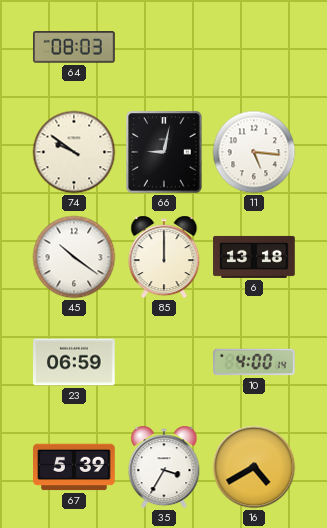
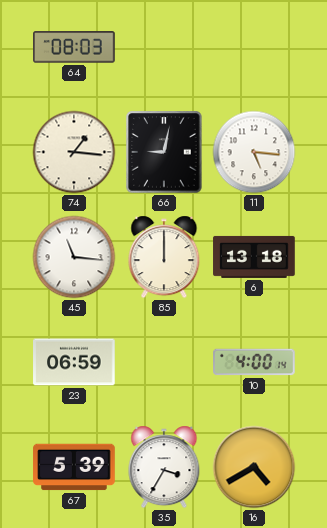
74: 9:51 -> 1:16
45: 10:21 -> 11:16
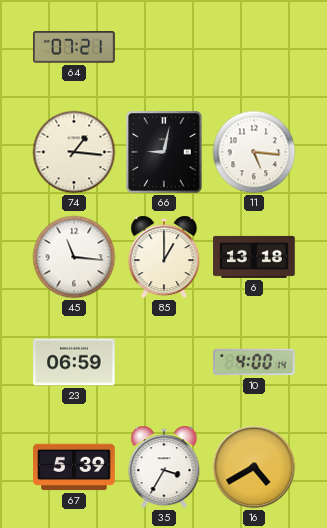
64: 08:03 -> 07:21
85: 12:00 -> 1:00
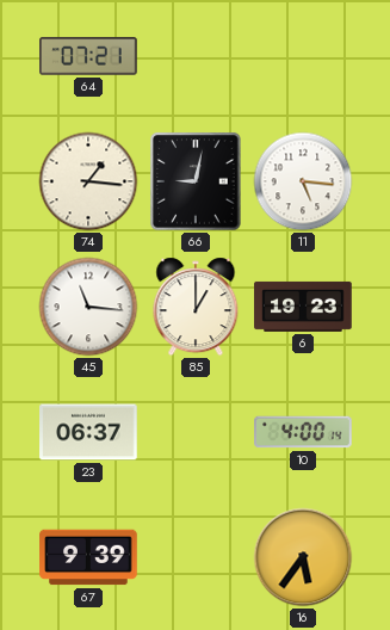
6: 13:18 -> 19:23
23: 06:59 -> 06:37
67: 5:39 -> 9:39
35: 3:35 -> none
16: 4:40 -> 5:36
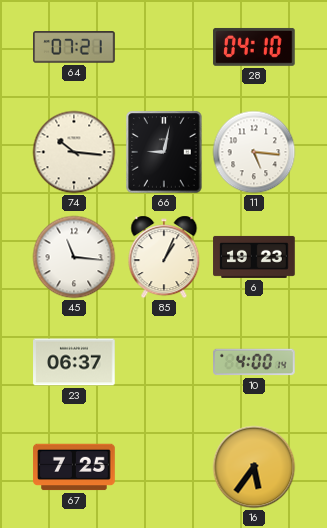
28: none -> 04:10
74: 1:16 -> 10:16
85: 1:00 -> 1:04
67: 9:39 -> 7:25
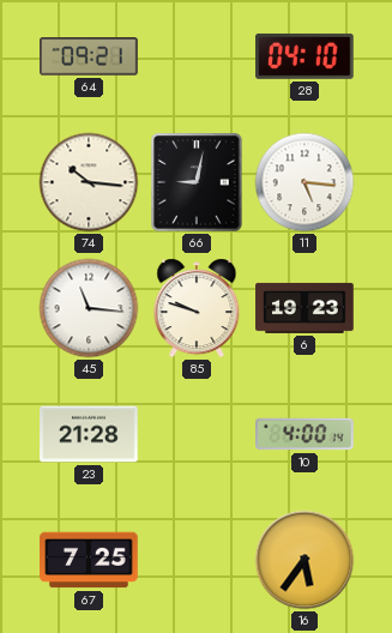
64: 07:21 -> 09:21
85: 1:04 -> 9:48
23: 06:37 -> 21:28
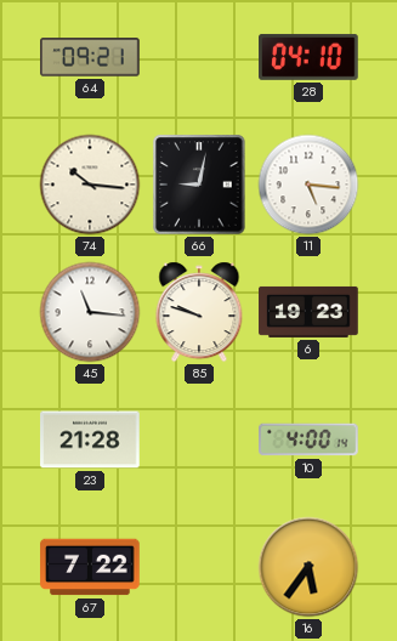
67: 7:25 -> 7:22
